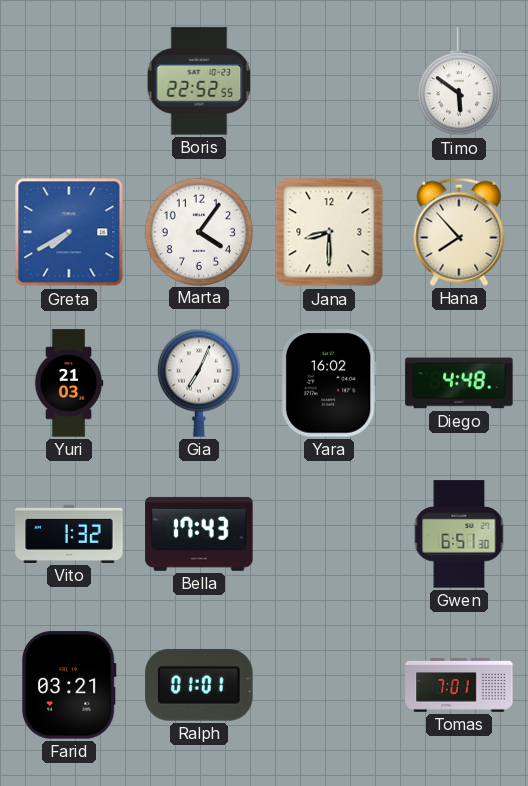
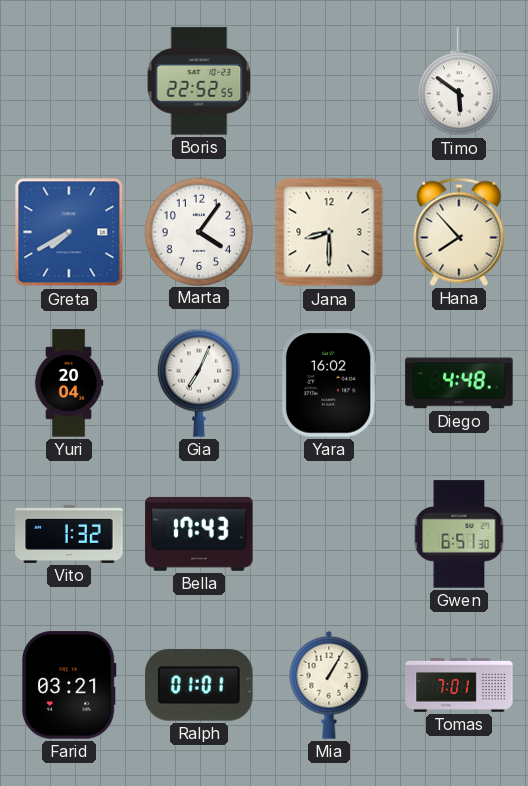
Yuri: 21:03 -> 20:04
Mia: none -> 1:05
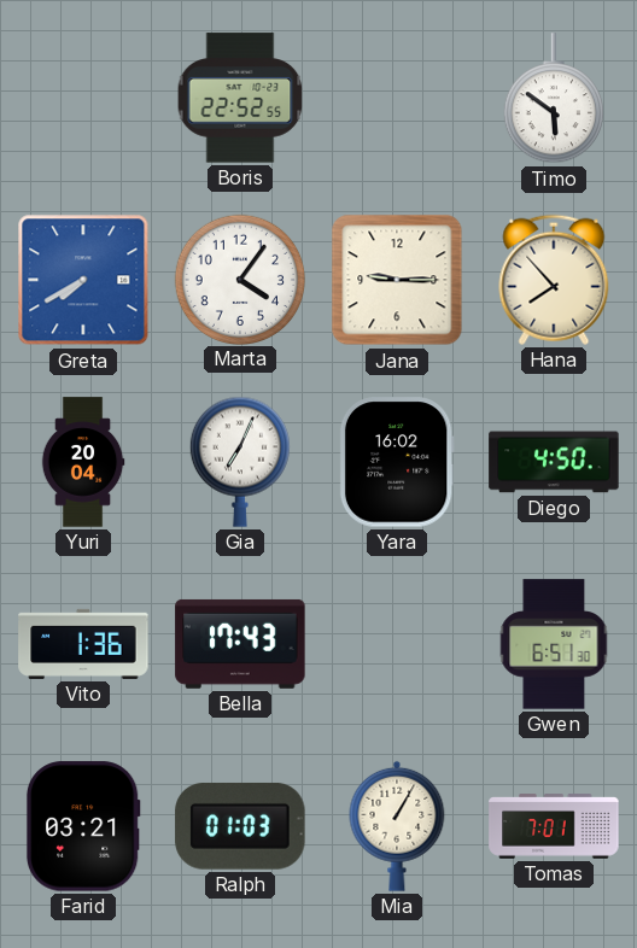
Jana: 8:30 -> 9:15
Diego: 4:48 -> 4:50
Vito: 1:32 -> 1:36
Ralph: 01:01 -> 01:03
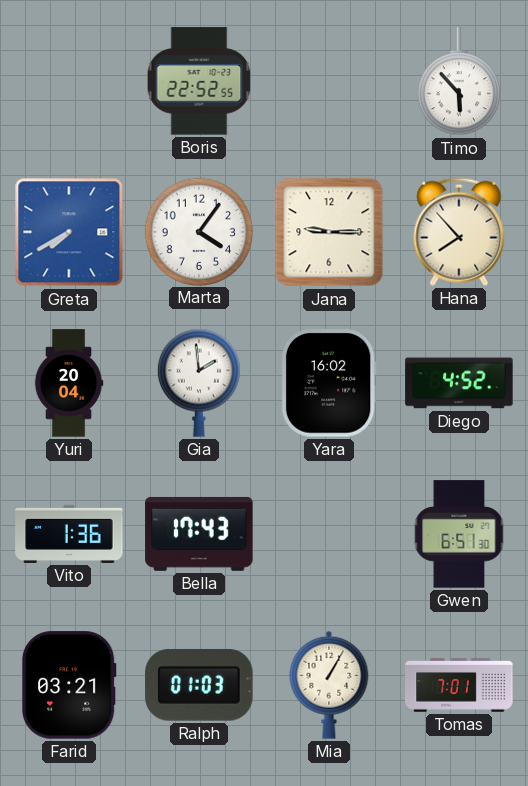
Timo: 5:51 -> 5:53
Gia: 7:04 -> 1:59
Diego: 4:50 -> 4:52
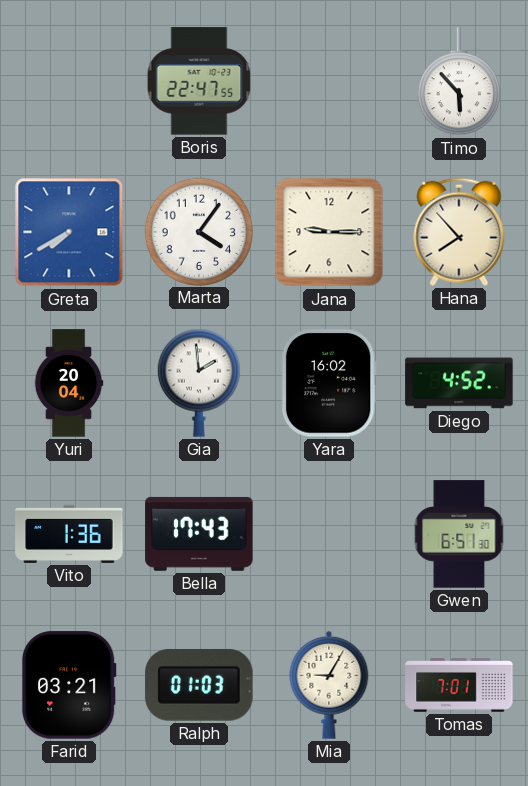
Boris: 22:52 -> 22:47
Mia: 1:05 -> 9:05
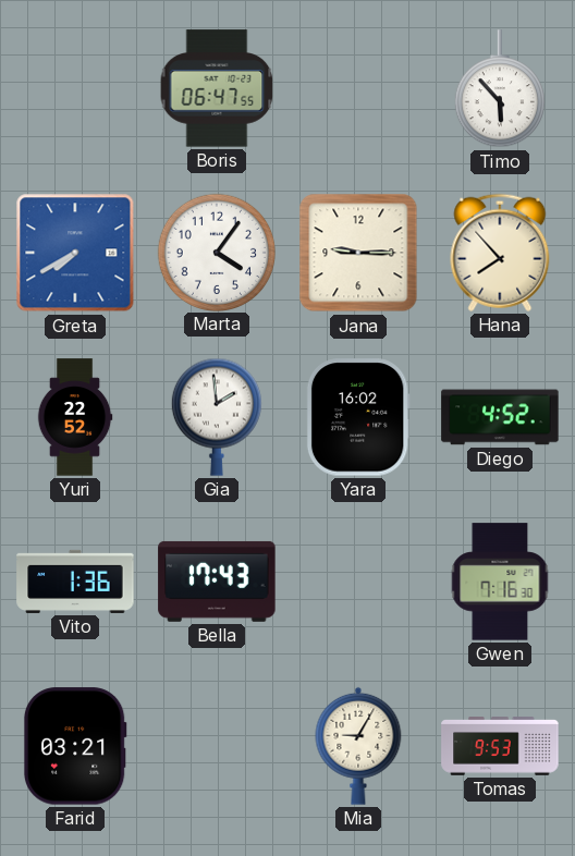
Boris: 22:47 -> 06:47
Yuri: 20:04 -> 22:52
Gwen: 6:51 -> 7:16
Ralph: 01:03 -> none
Tomas: 7:01 -> 9:53
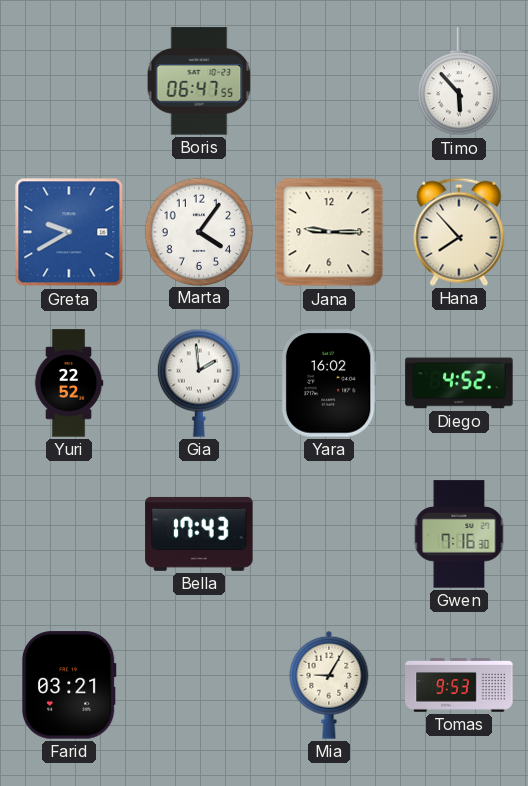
Greta: 7:40 -> 9:40
Vito: 1:36 -> none
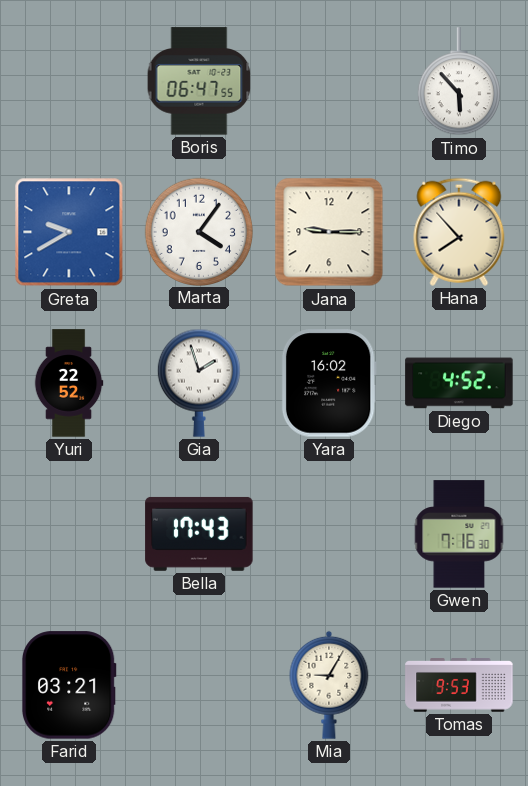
Gia: 1:59 -> 1:57
